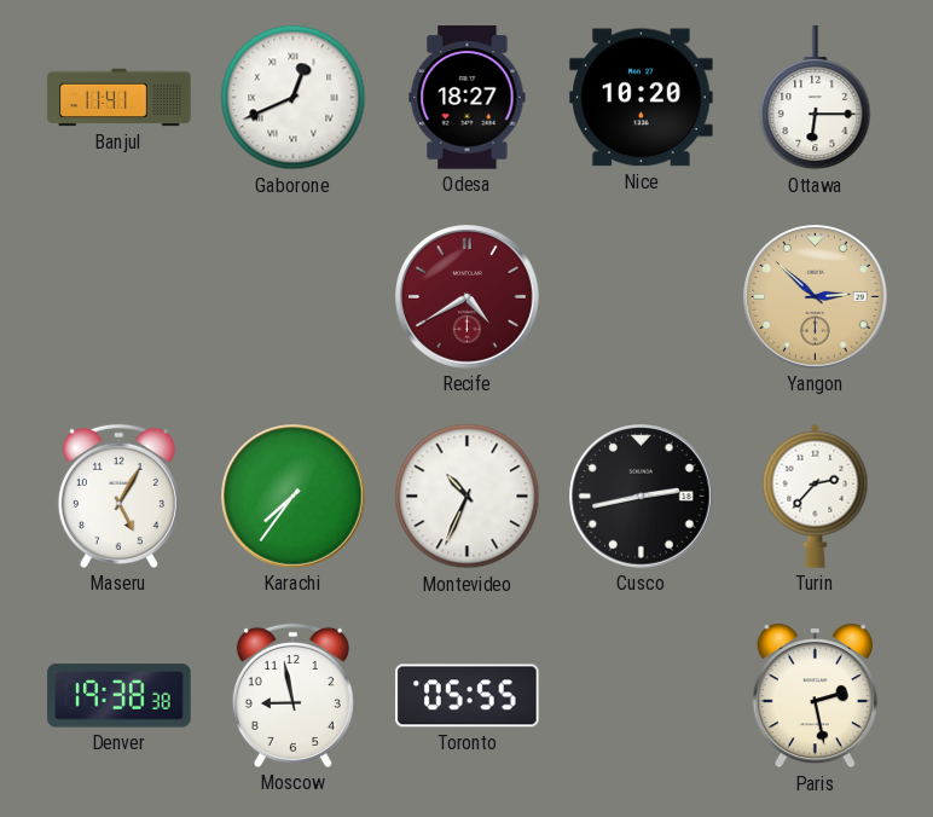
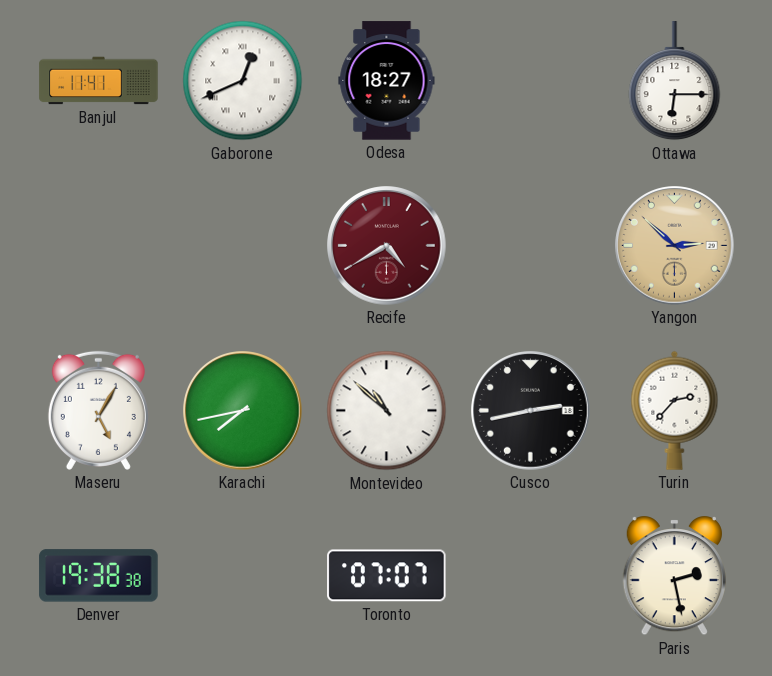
Nice: 10:20 -> none
Karachi: 7:36 -> 7:43
Montevideo: 10:34 -> 10:52
Moscow: 8:58 -> none
Toronto: 05:55 -> 07:07
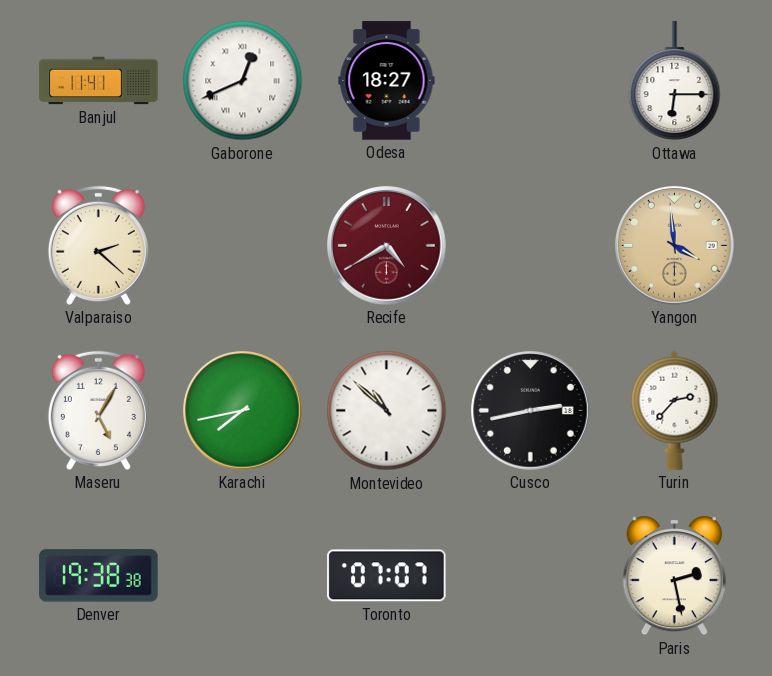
Valparaiso: none -> 2:22
Yangon: 2:52 -> 3:59
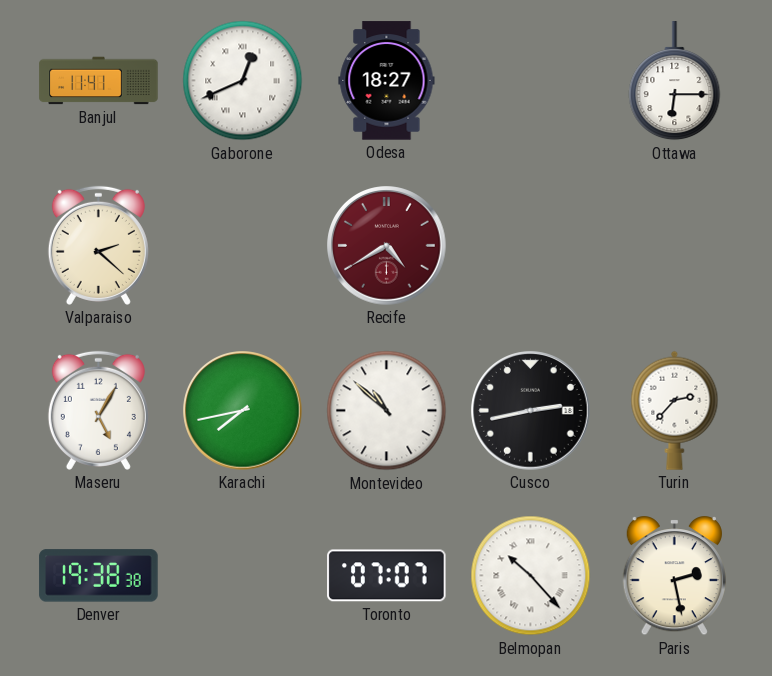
Yangon: 3:59 -> none
Belmopan: none -> 10:23
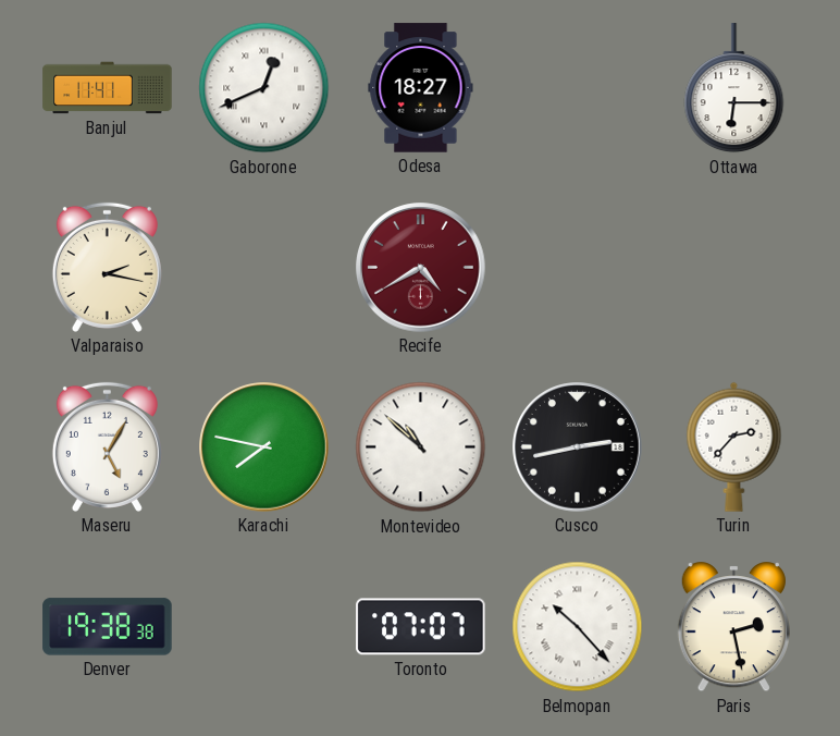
Valparaiso: 2:22 -> 2:17
Karachi: 7:43 -> 7:47
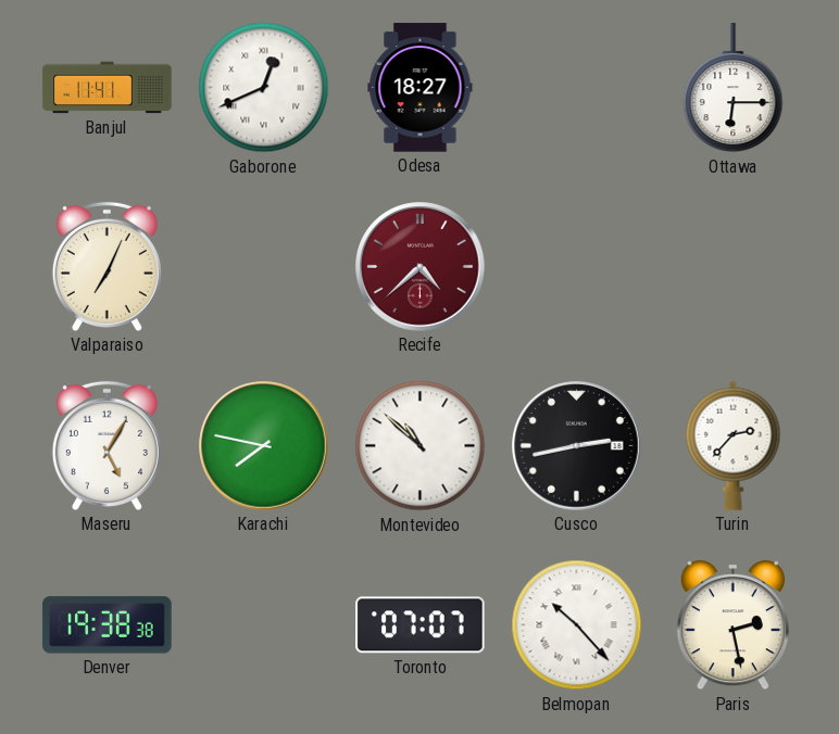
Valparaiso: 2:17 -> 7:04
Recife: 4:40 -> 4:38
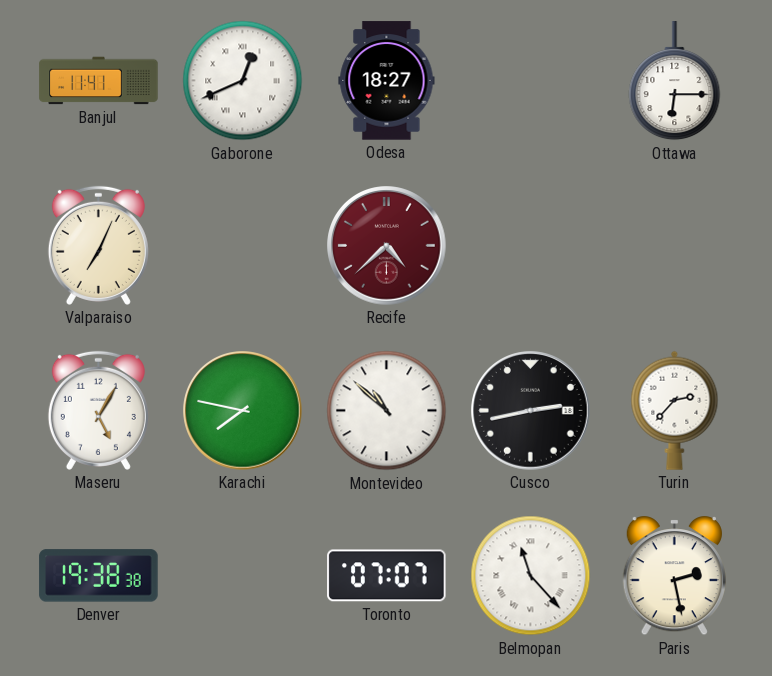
Belmopan: 10:23 -> 11:23
